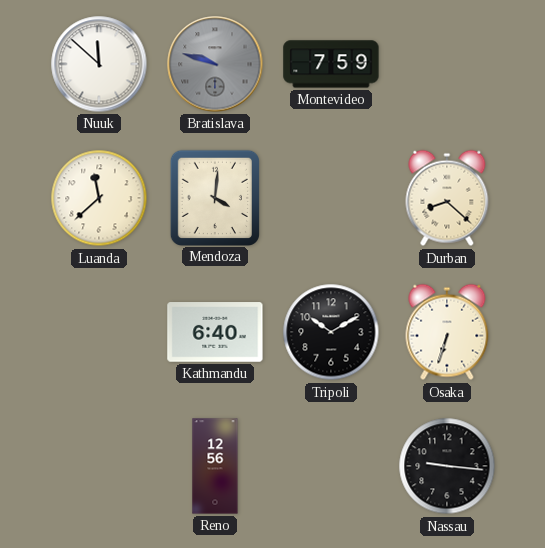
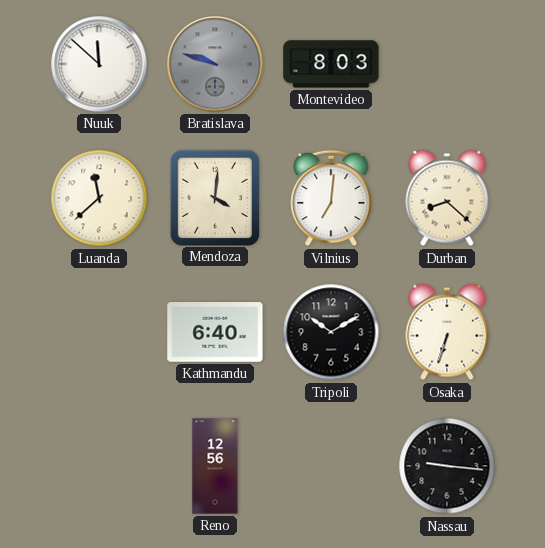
Montevideo: 7:59 -> 8:03
Vilnius: none -> 7:01
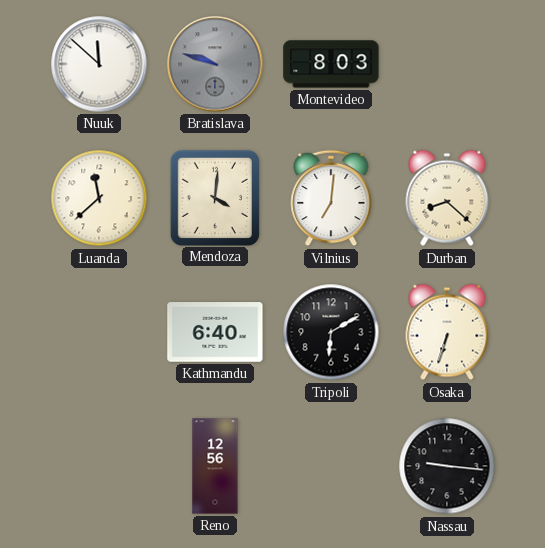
Tripoli: 10:10 -> 6:10
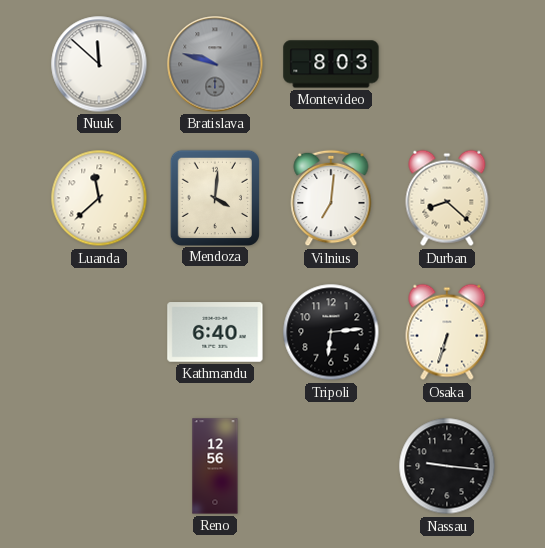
Tripoli: 6:10 -> 6:14
